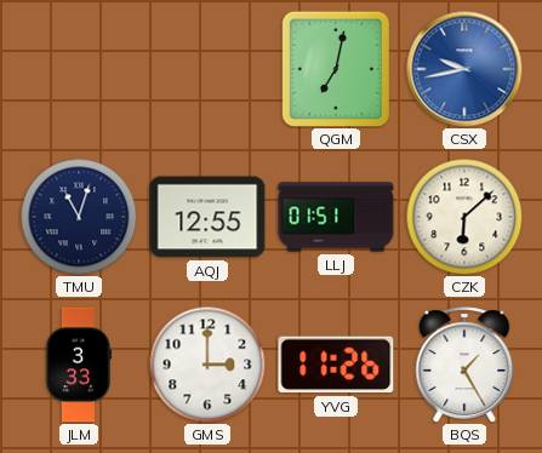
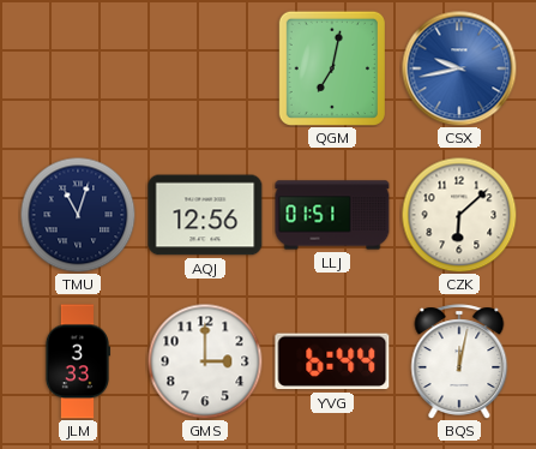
AQJ: 12:55 -> 12:56
YVG: 11:26 -> 6:44
BQS: 1:25 -> 12:02
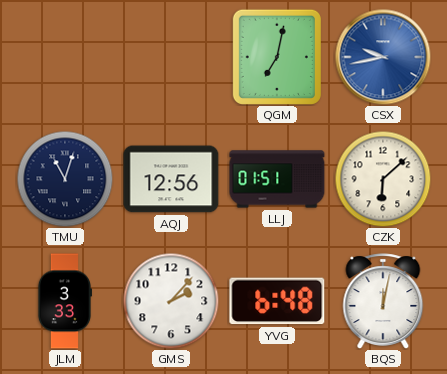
GMS: 3:00 -> 2:07
YVG: 6:44 -> 6:48
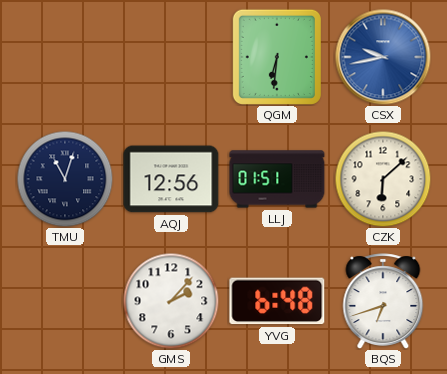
QGM: 7:02 -> 6:31
JLM: 3:33 -> none
BQS: 12:02 -> 6:42
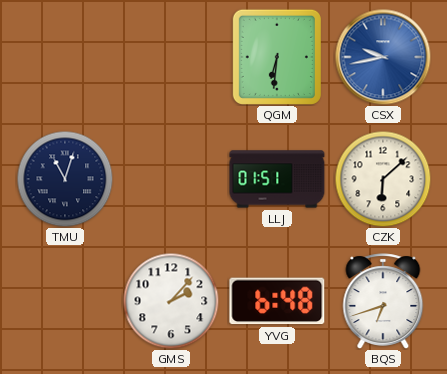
AQJ: 12:56 -> none
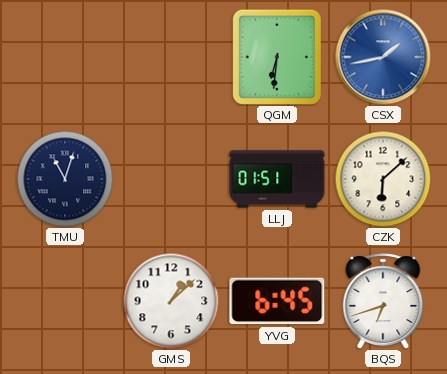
CSX: 9:43 -> 1:43
GMS: 2:07 -> 1:08
YVG: 6:48 -> 6:45
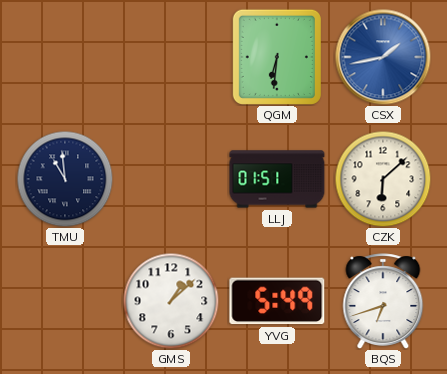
TMU: 11:03 -> 10:59
YVG: 6:45 -> 5:49
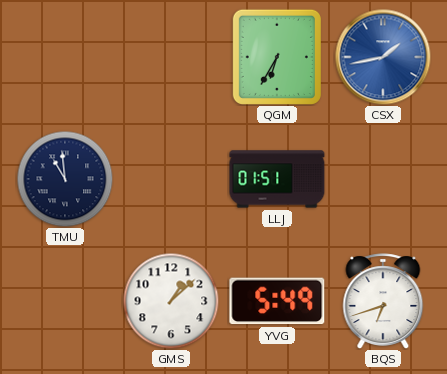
QGM: 6:31 -> 6:35
CZK: 6:08 -> none
